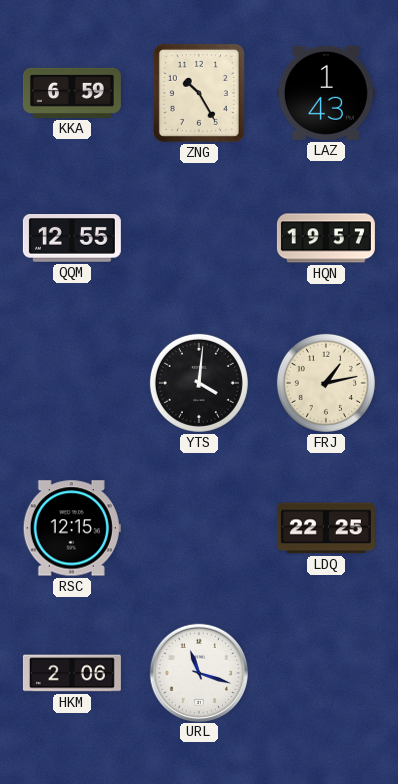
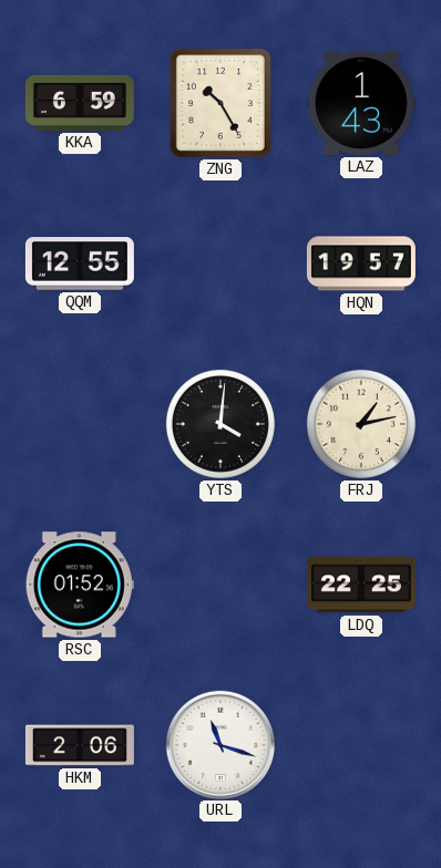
RSC: 12:15 -> 01:52
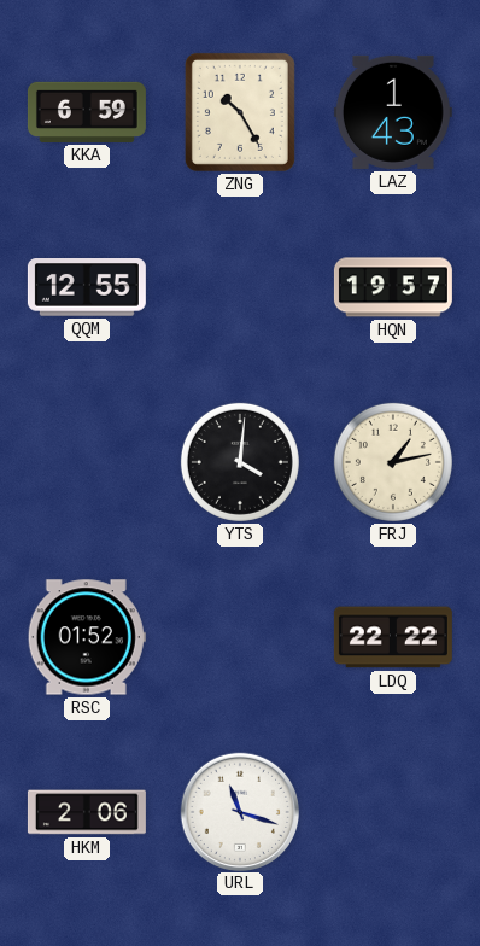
LDQ: 22:25 -> 22:22
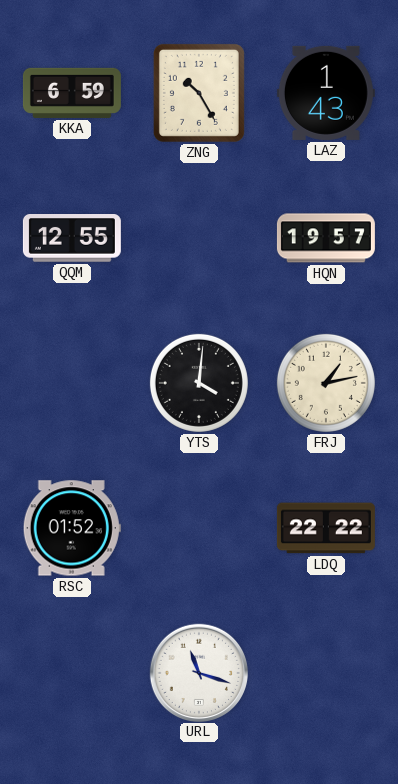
HKM: 2:06 -> none
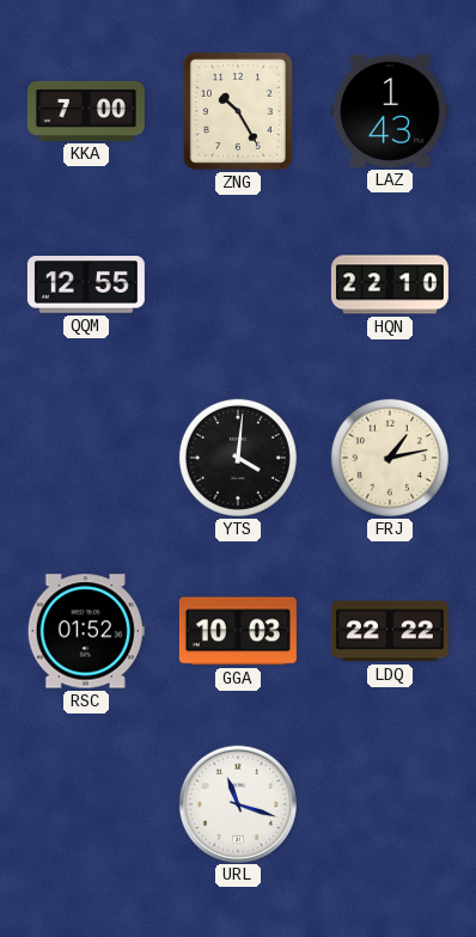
KKA: 6:59 -> 7:00
HQN: 19:57 -> 22:10
GGA: none -> 10:03
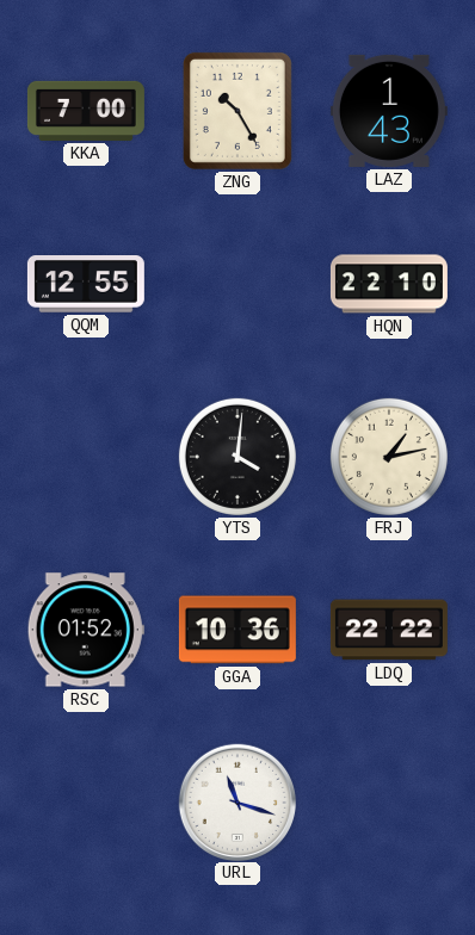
GGA: 10:03 -> 10:36
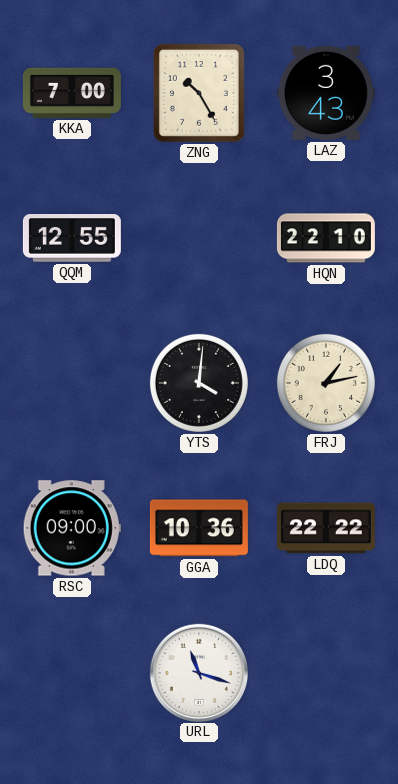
LAZ: 1:43 -> 3:43
RSC: 01:52 -> 09:00
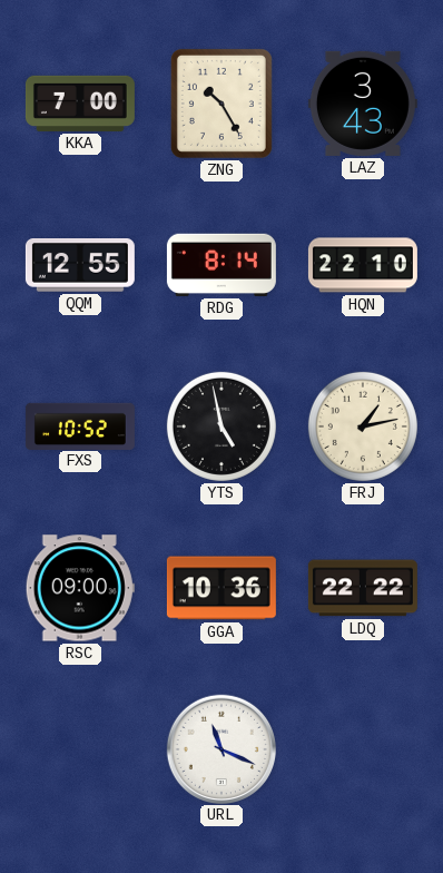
RDG: none -> 8:14
FXS: none -> 10:52
YTS: 4:01 -> 4:58
URL: 11:18 -> 11:19
